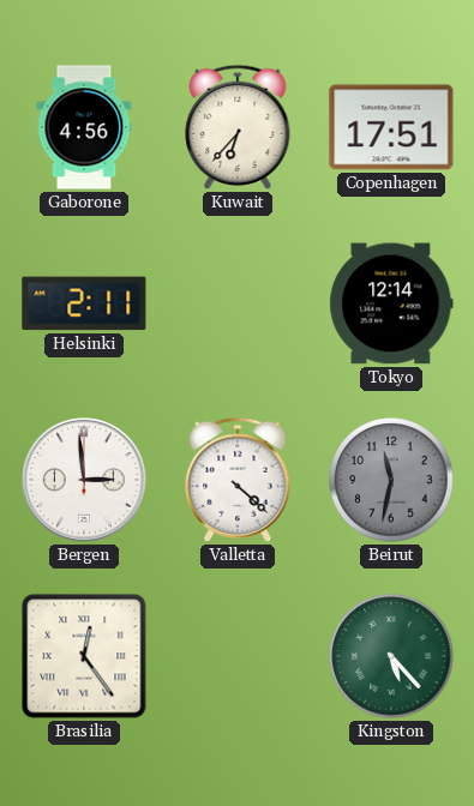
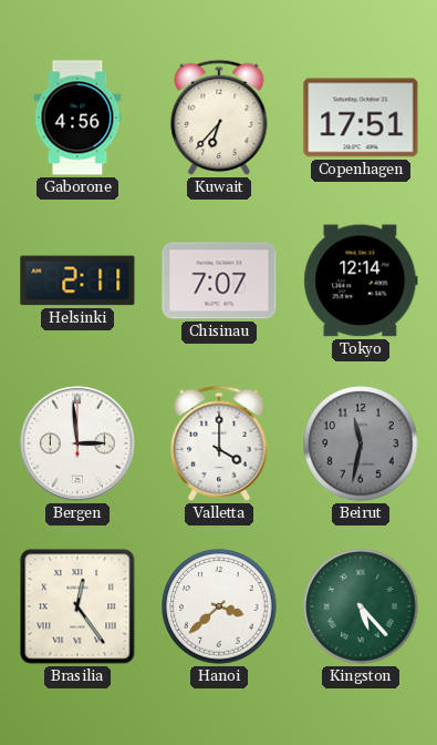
Chisinau: none -> 7:07
Valletta: 4:22 -> 4:00
Hanoi: none -> 3:38
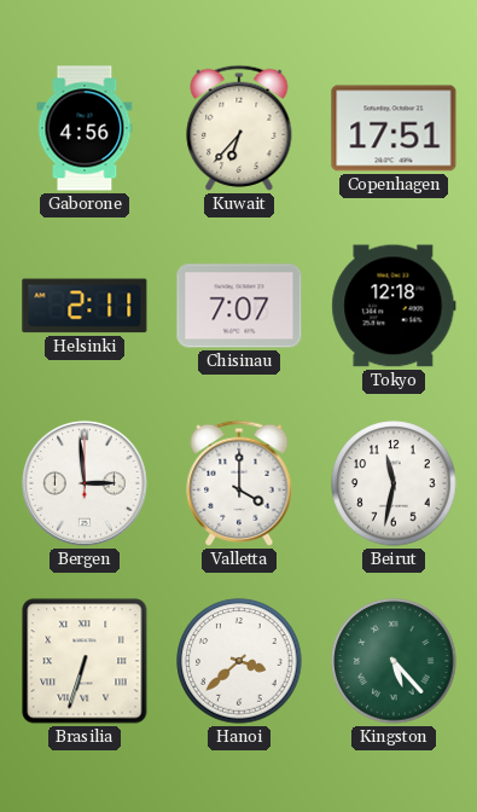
Tokyo: 12:14 -> 12:18
Beirut dial: grey -> white
Brasilia: 12:24 -> 6:33
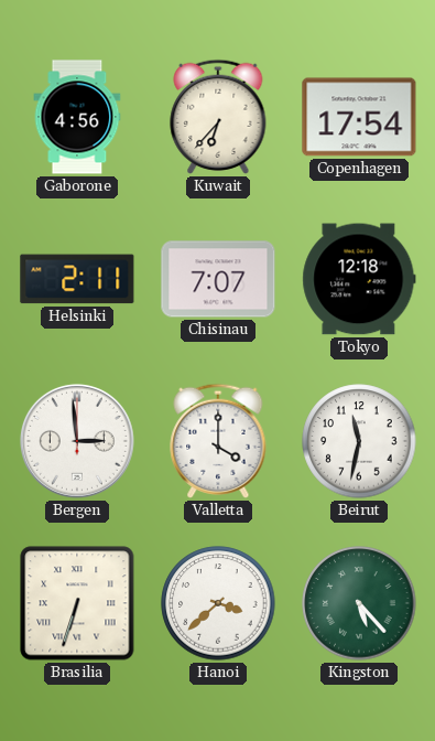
Copenhagen: 17:51 -> 17:54
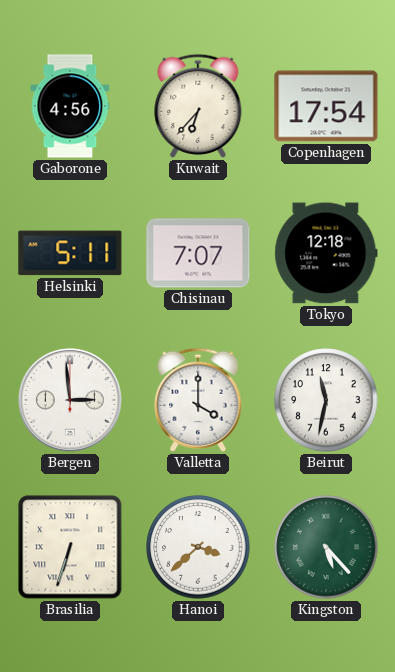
Helsinki: 2:11 -> 5:11
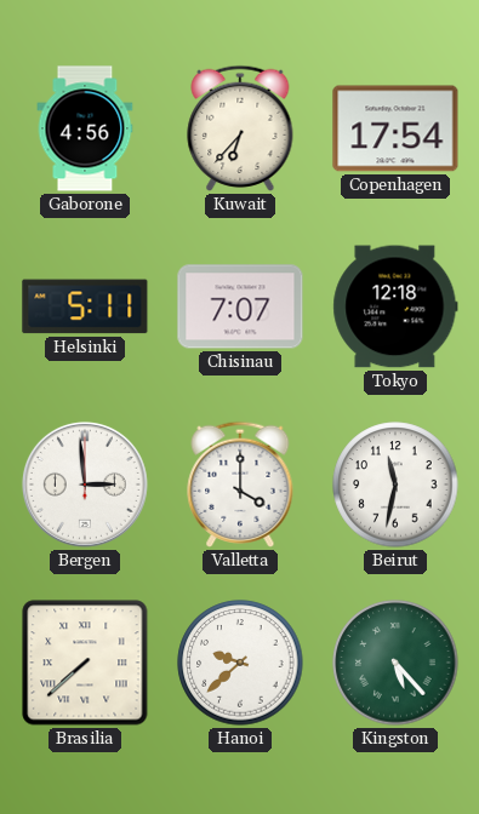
Brasilia: 6:33 -> 7:38
Hanoi: 3:38 -> 9:38
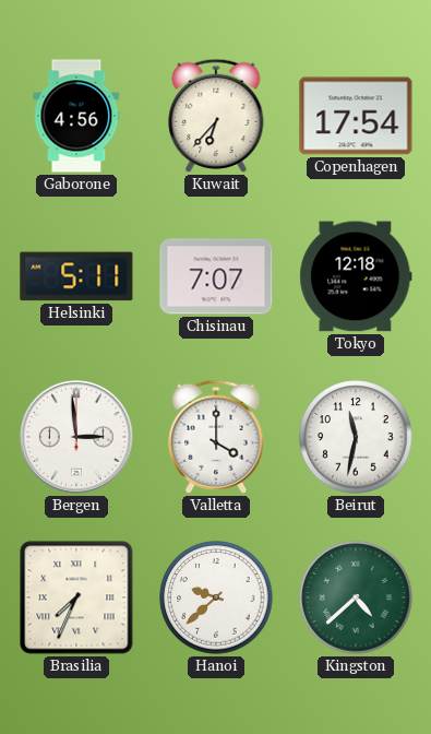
Brasilia: 7:38 -> 7:34
Kingston: 5:23 -> 4:38
